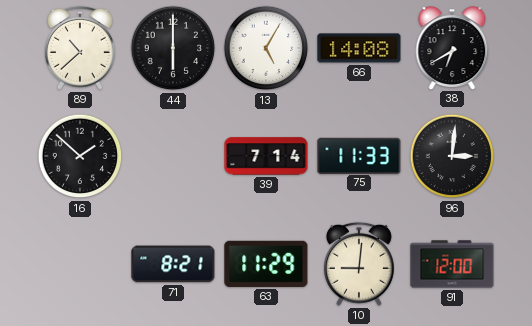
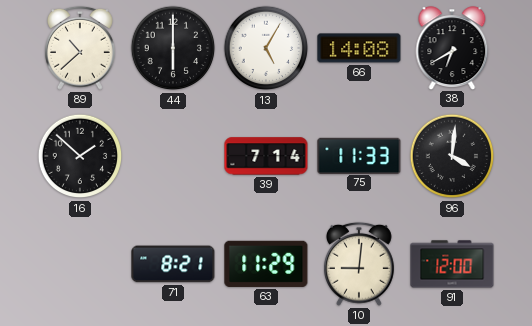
96: 3:01 -> 4:01
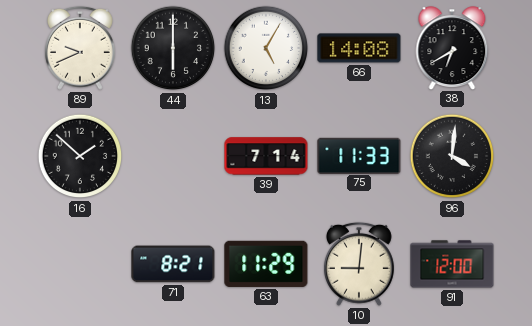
89: 10:38 -> 9:41
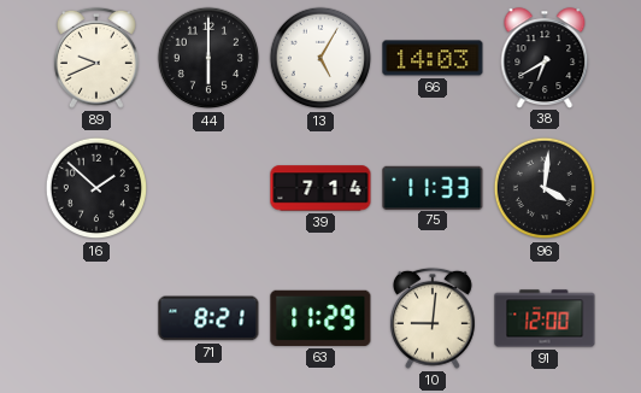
66: 14:08 -> 14:03
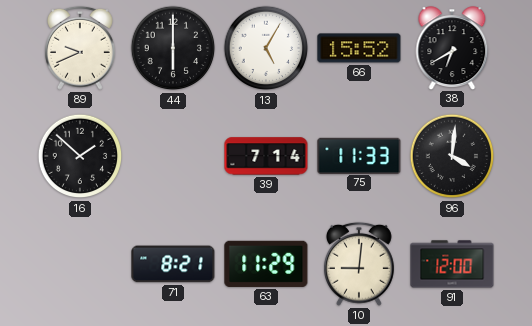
66: 14:03 -> 15:52
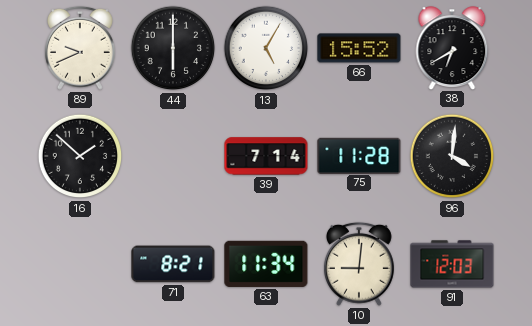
75: 11:33 -> 11:28
63: 11:29 -> 11:34
91: 12:00 -> 12:03
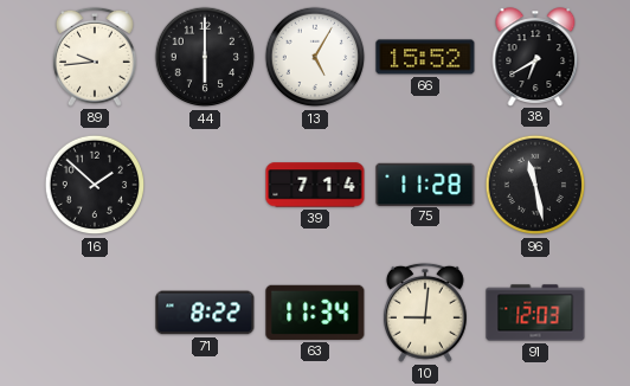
89: 9:41 -> 9:44
96: 4:01 -> 11:28
71: 8:21 -> 8:22
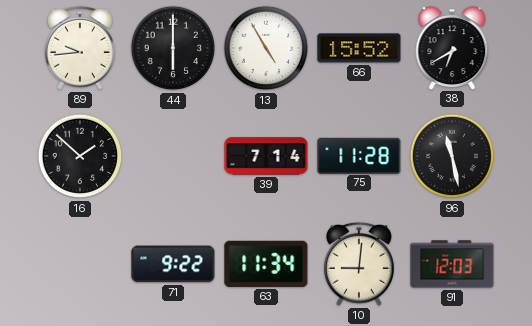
13: 5:05 -> 4:55
71: 8:22 -> 9:22
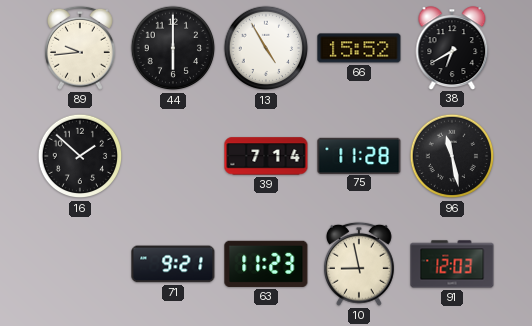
71: 9:22 -> 9:21
63: 11:34 -> 11:23
10: 9:01 -> 8:58
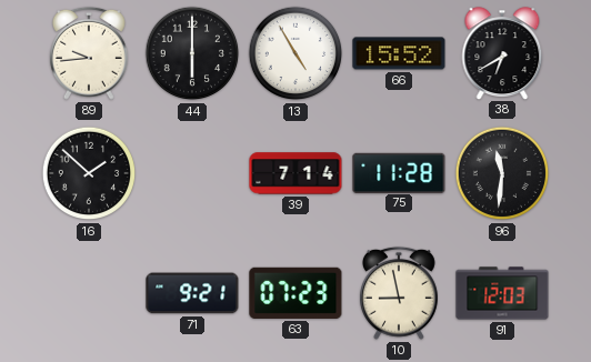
96: 11:28 -> 11:31
63: 11:23 -> 07:23
